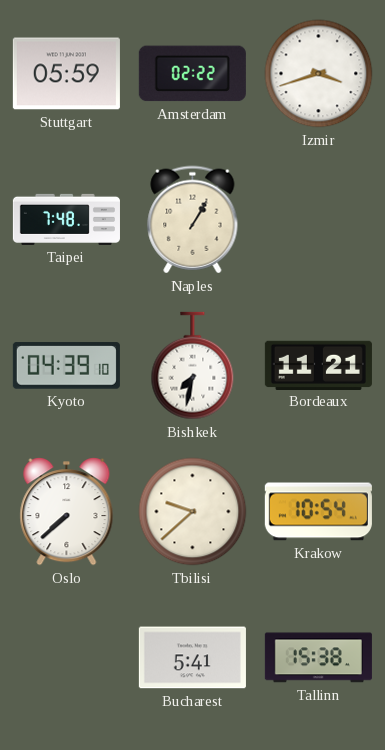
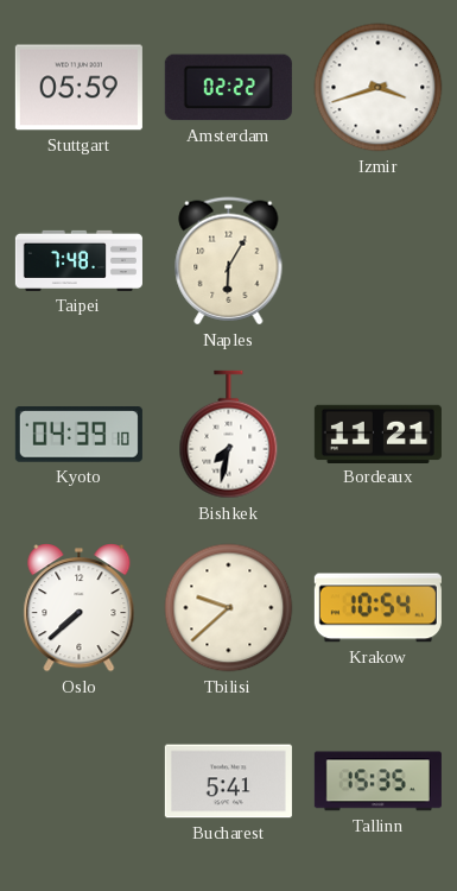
Naples: 1:05 -> 6:05
Tallinn: 15:38 -> 15:35
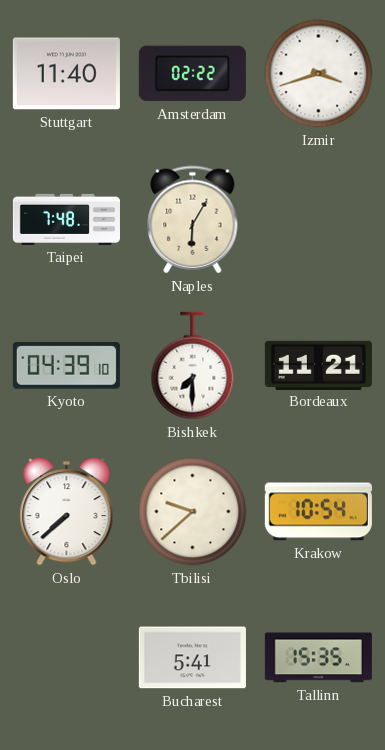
Stuttgart: 05:59 -> 11:40
Bishkek: 7:32 -> 7:30
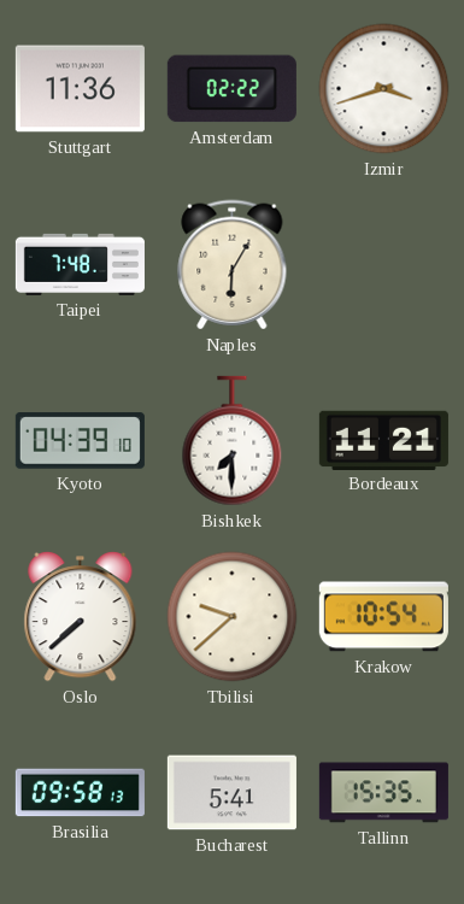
Stuttgart: 11:40 -> 11:36
Brasilia: none -> 09:58
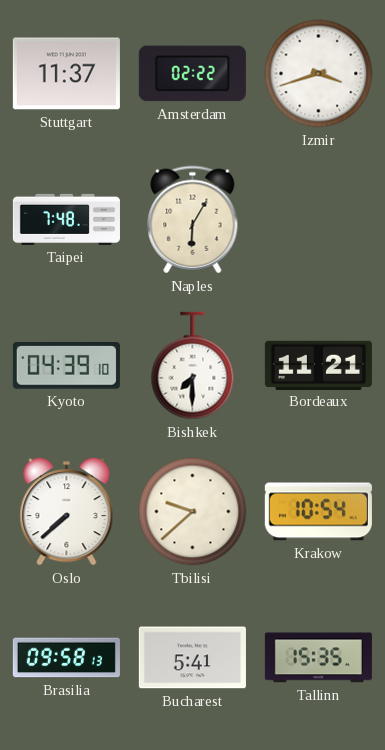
Stuttgart: 11:36 -> 11:37
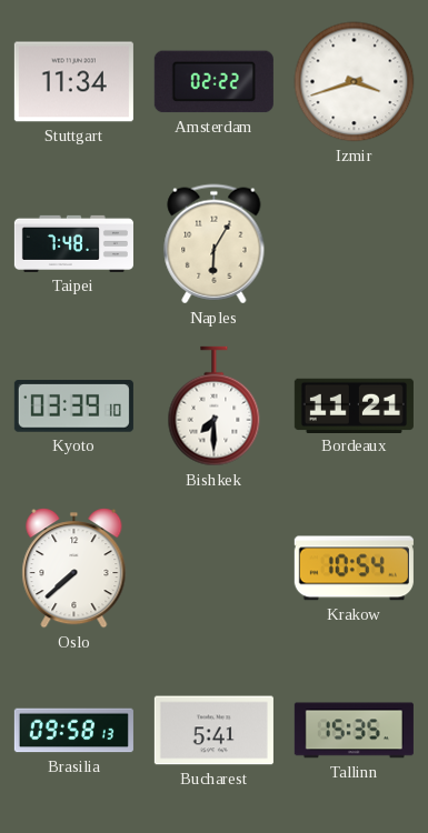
Stuttgart: 11:37 -> 11:34
Kyoto: 04:39 -> 03:39
Tbilisi: 9:38 -> none
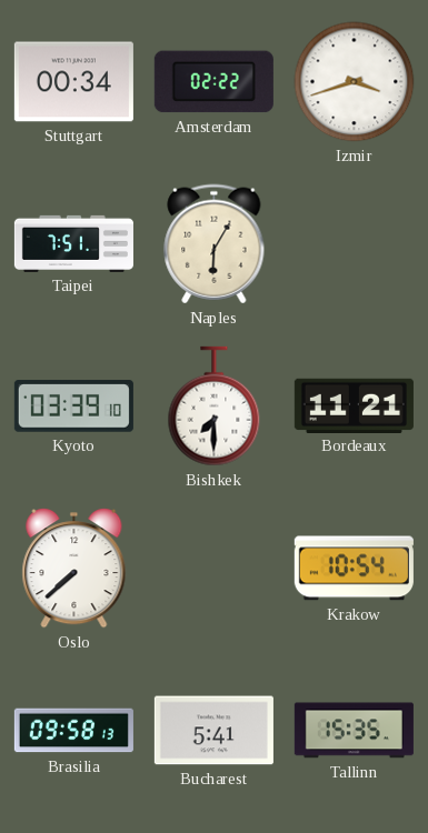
Stuttgart: 11:34 -> 00:34
Taipei: 7:48 -> 7:51
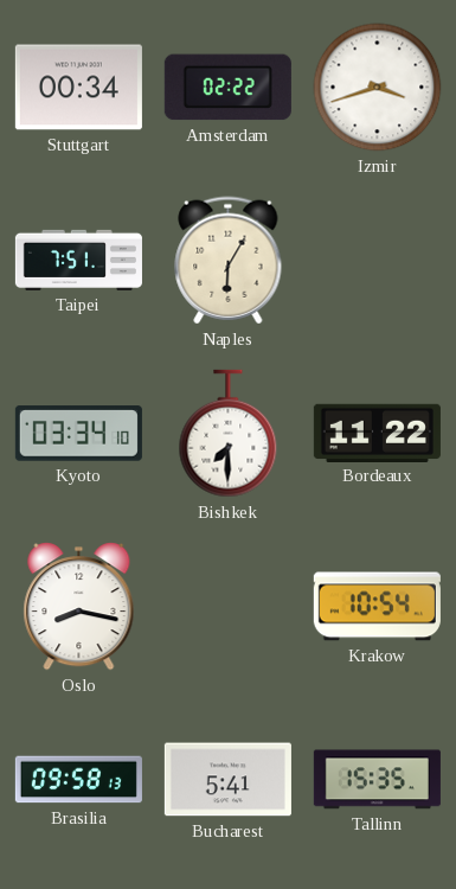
Kyoto: 03:39 -> 03:34
Bordeaux: 11:21 -> 11:22
Oslo: 7:38 -> 8:17
